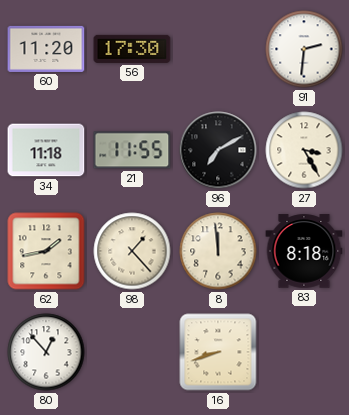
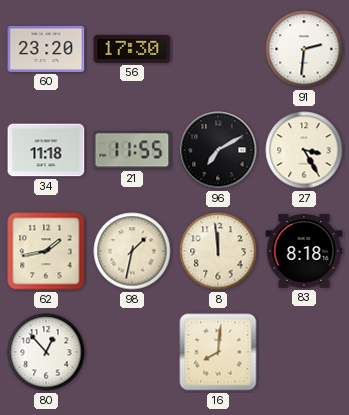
60: 11:20 -> 23:20
98: 1:23 -> 1:32
16: 8:42 -> 8:01
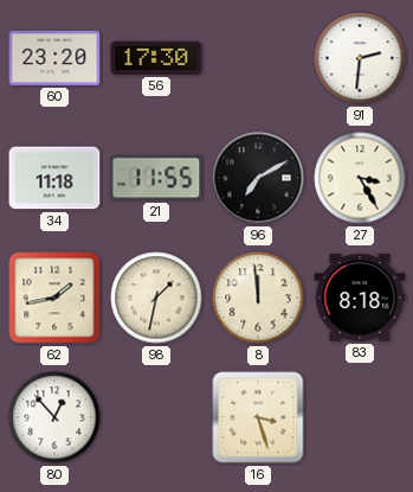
16: 8:01 -> 3:27
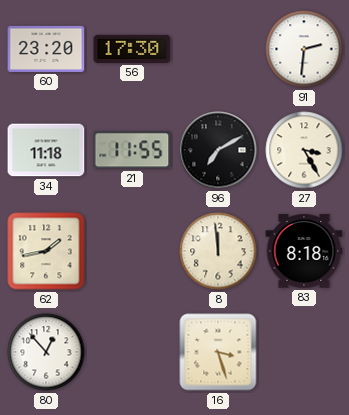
98: 1:32 -> none
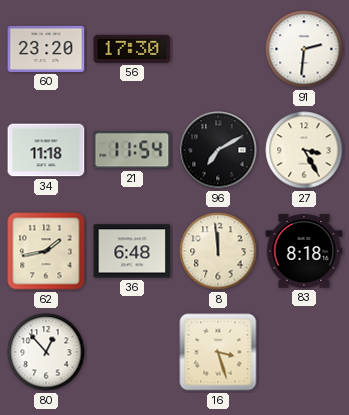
21: 11:55 -> 11:54
36: none -> 6:48
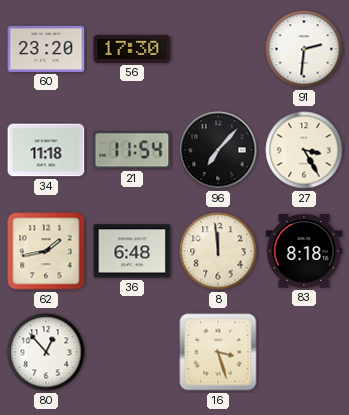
96: 7:10 -> 7:07
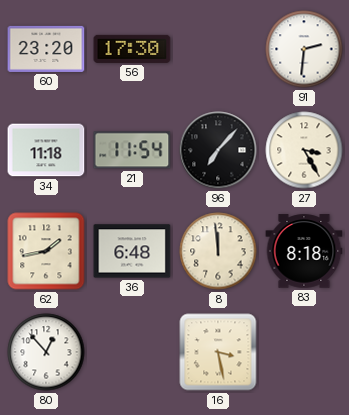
16: 3:27 -> 3:28
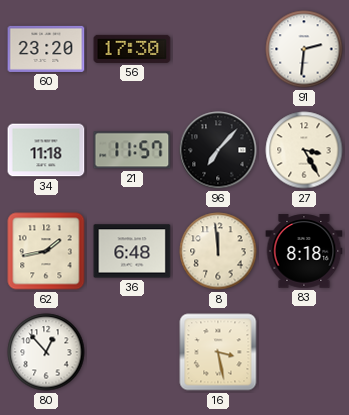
21: 11:54 -> 11:57
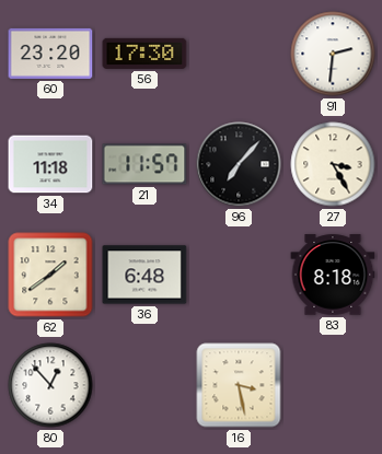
62: 1:43 -> 1:39
8: 11:59 -> none
